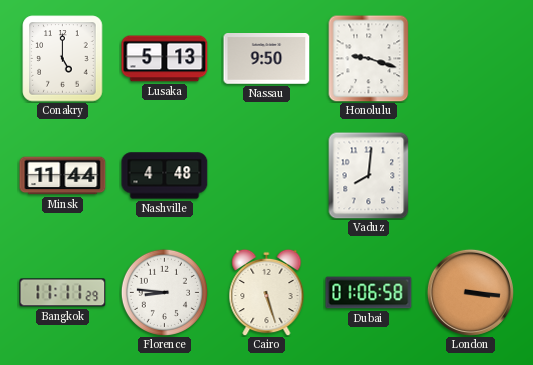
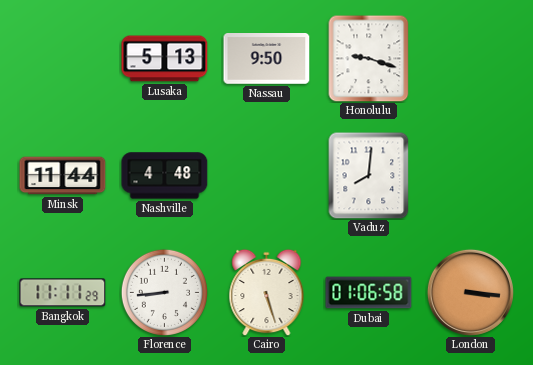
Conakry: 5:00 -> none
Florence: 8:46 -> 8:44
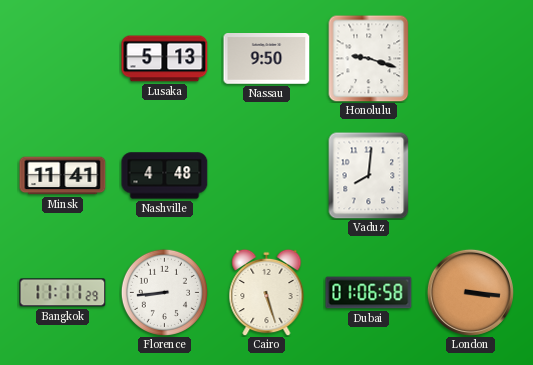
Minsk: 11:44 -> 11:41
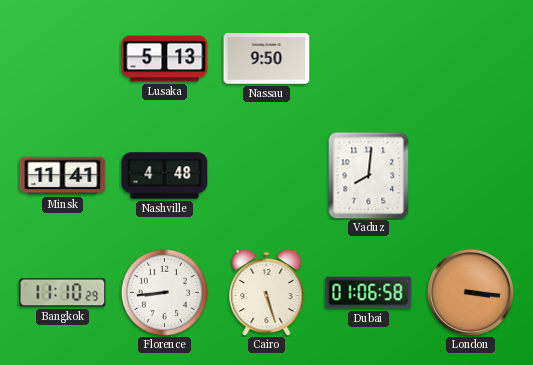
Honolulu: 9:18 -> none
Bangkok: 11:11 -> 11:10
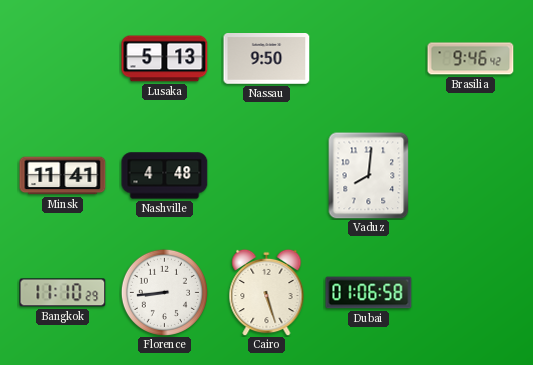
Brasilia: none -> 9:46
London: 3:16 -> none
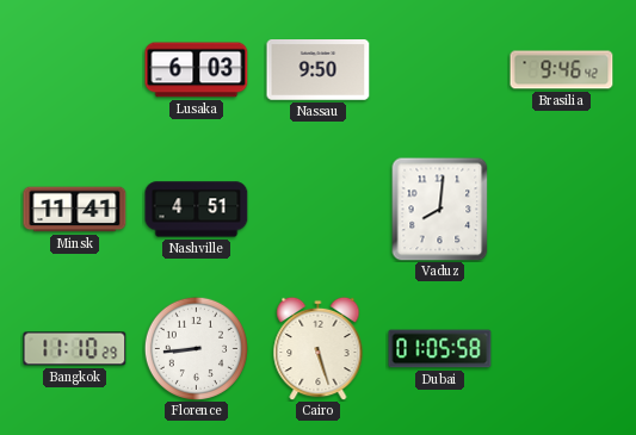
Lusaka: 5:13 -> 6:03
Nashville: 4:48 -> 4:51
Dubai: 01:06 -> 01:05
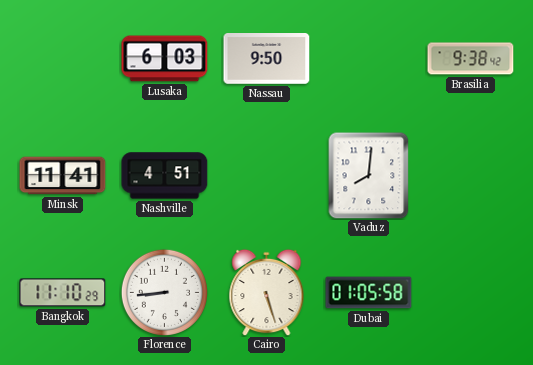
Brasilia: 9:46 -> 9:38
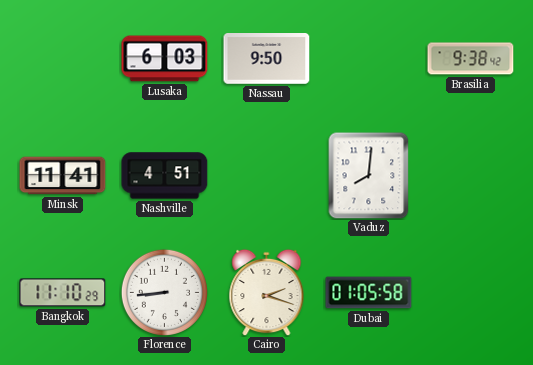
Cairo: 5:27 -> 2:18
